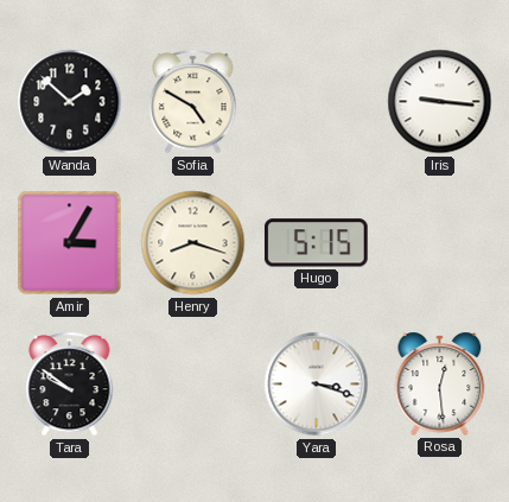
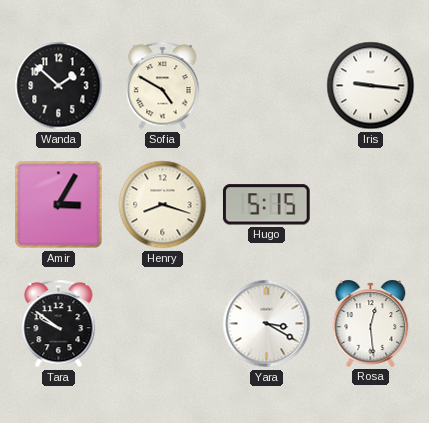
Yara: 3:18 -> 3:20
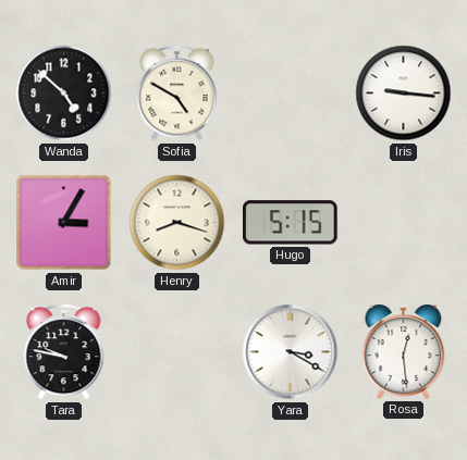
Wanda: 1:52 -> 4:52
Tara: 9:51 -> 9:47
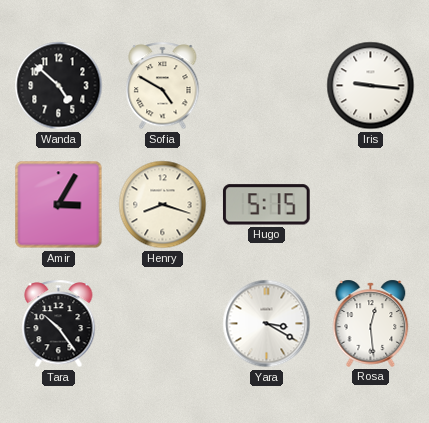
Tara: 9:47 -> 10:24
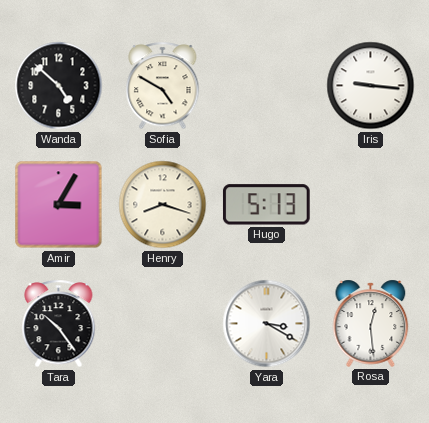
Hugo: 5:15 -> 5:13
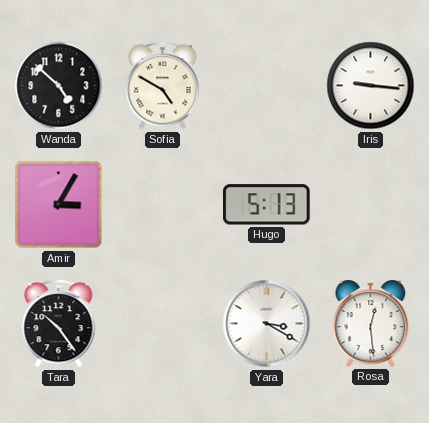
Henry: 8:18 -> none
